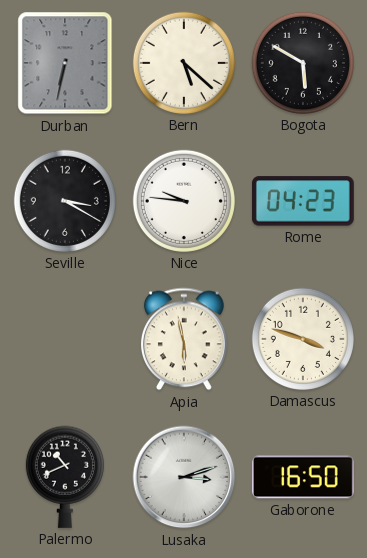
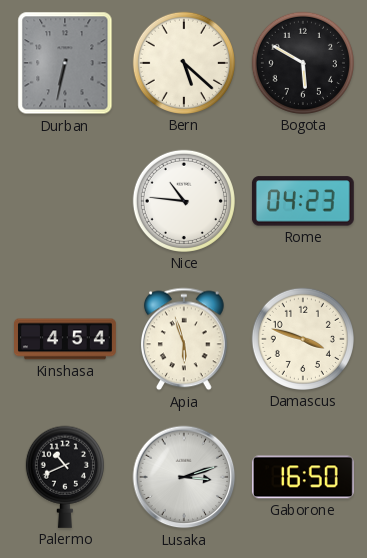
Seville: 3:20 -> none
Nice: 9:46 -> 10:46
Kinshasa: none -> 4:54
Apia: 5:58 -> 5:57
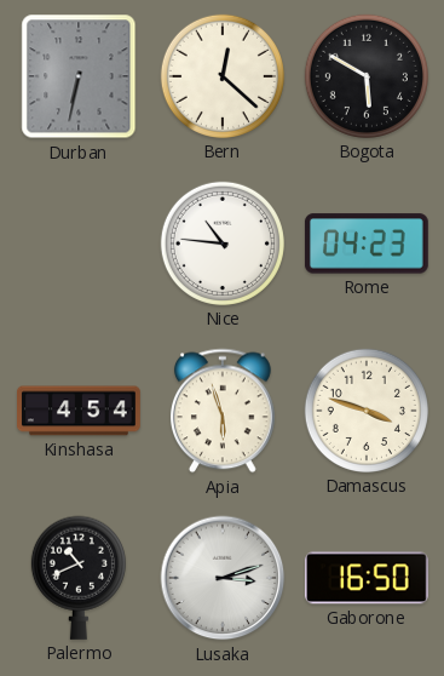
Bern: 5:22 -> 12:22
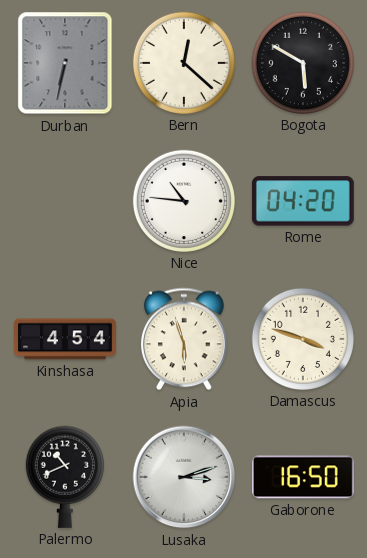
Rome: 04:23 -> 04:20
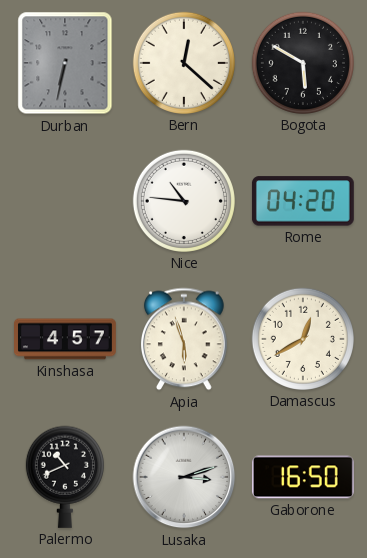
Kinshasa: 4:54 -> 4:57
Damascus: 3:48 -> 12:40
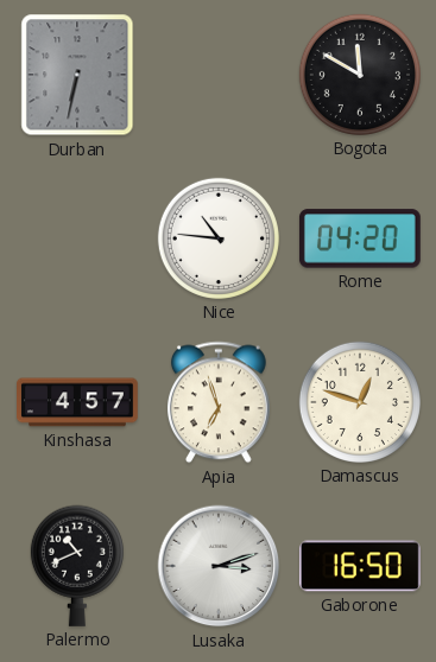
Bern: 12:22 -> none
Bogota: 5:50 -> 11:50
Apia: 5:57 -> 6:57
Damascus: 12:40 -> 12:48
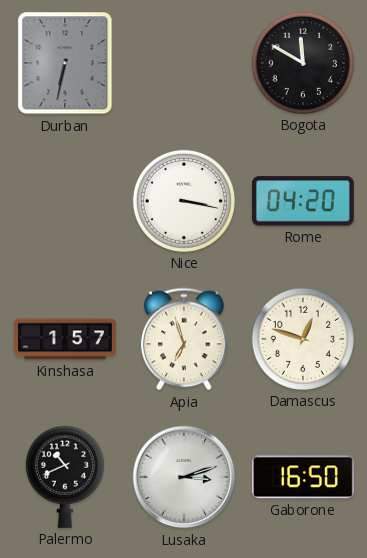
Nice: 10:46 -> 3:17
Kinshasa: 4:57 -> 1:57
